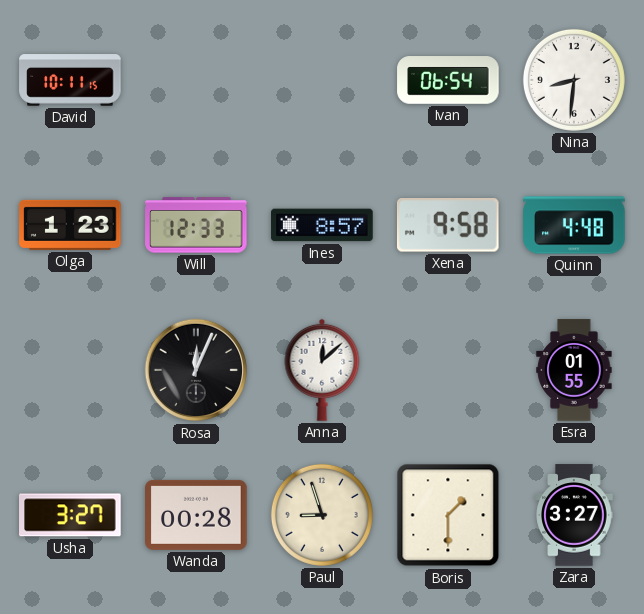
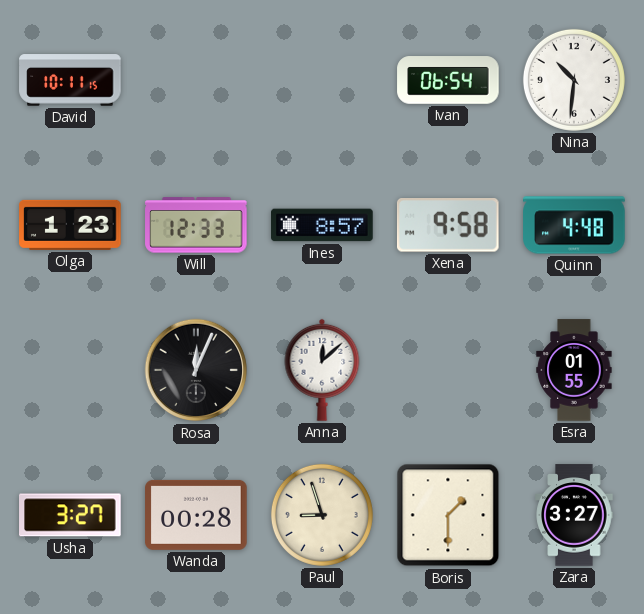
Nina: 8:31 -> 10:31
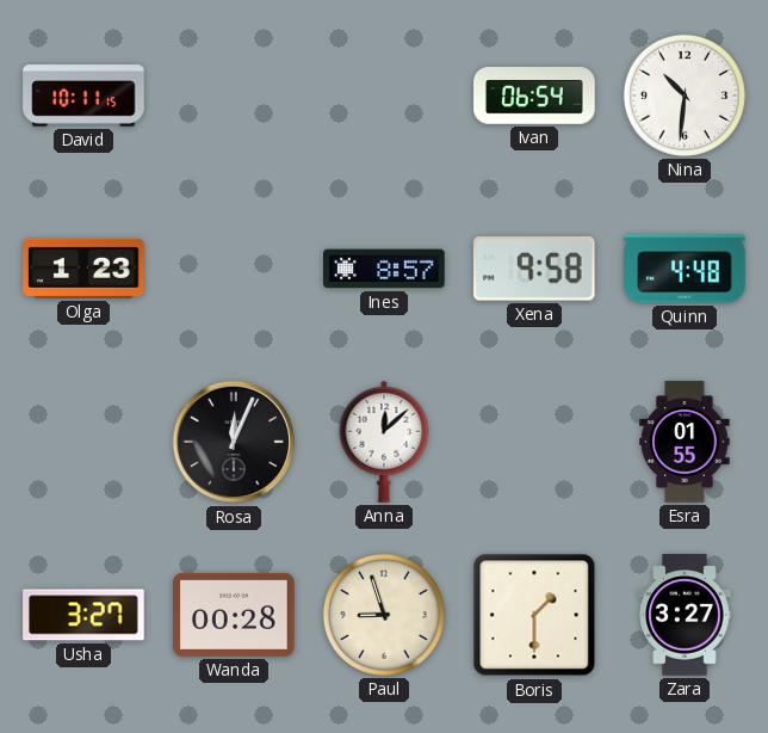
Will: 12:33 -> none
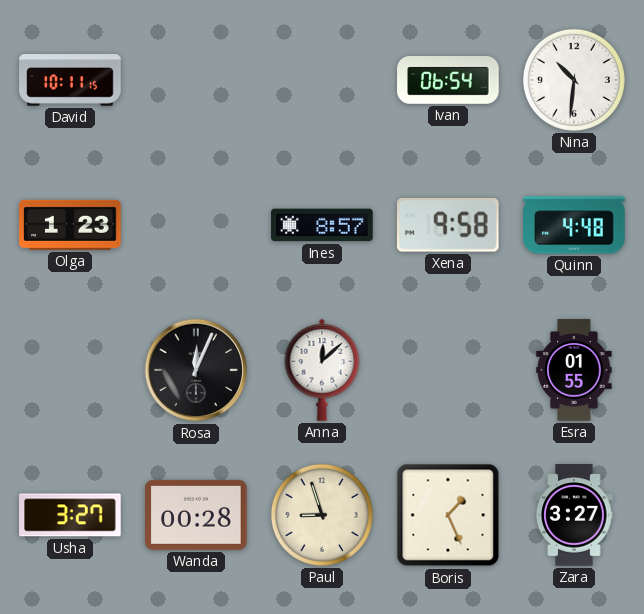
Boris: 1:30 -> 1:26
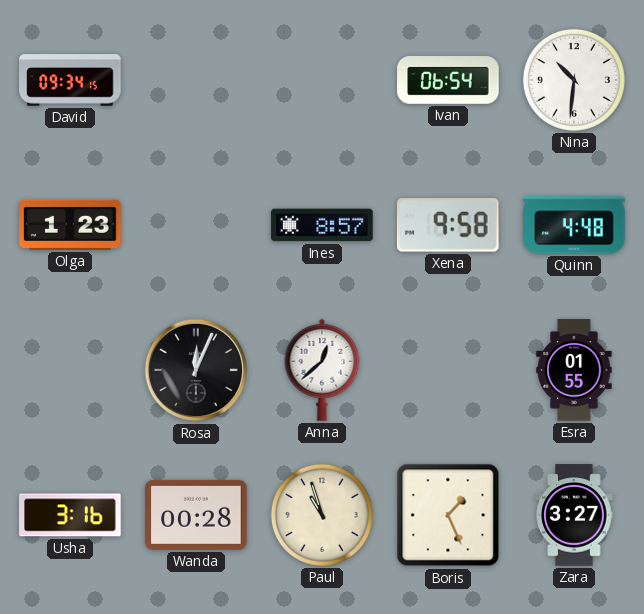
David: 10:11 -> 09:34
Anna: 12:08 -> 12:38
Usha: 3:27 -> 3:16
Paul: 8:57 -> 10:57
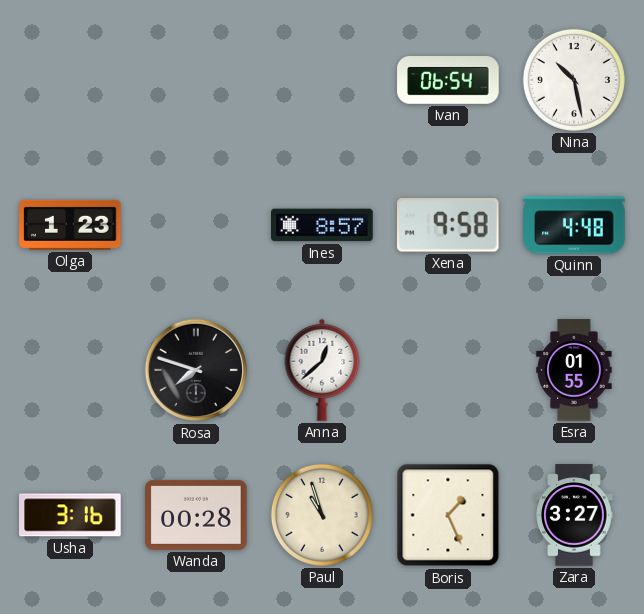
David: 09:34 -> none
Nina: 10:31 -> 10:28
Rosa: 12:04 -> 7:48
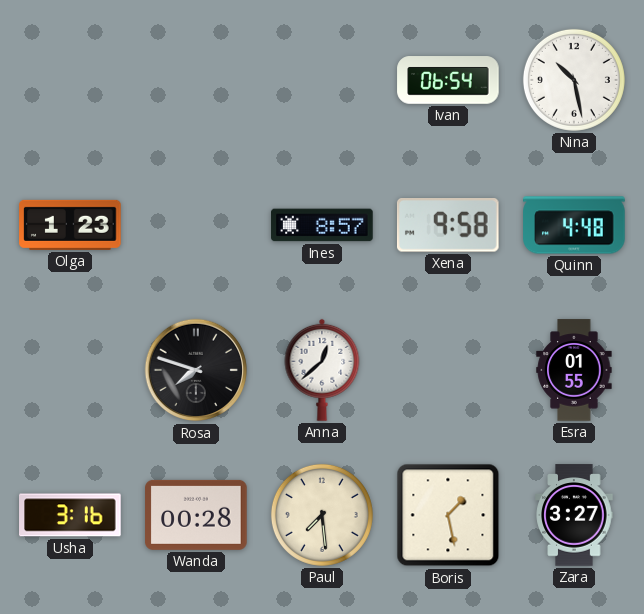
Paul: 10:57 -> 7:29
Boris: 1:26 -> 1:28
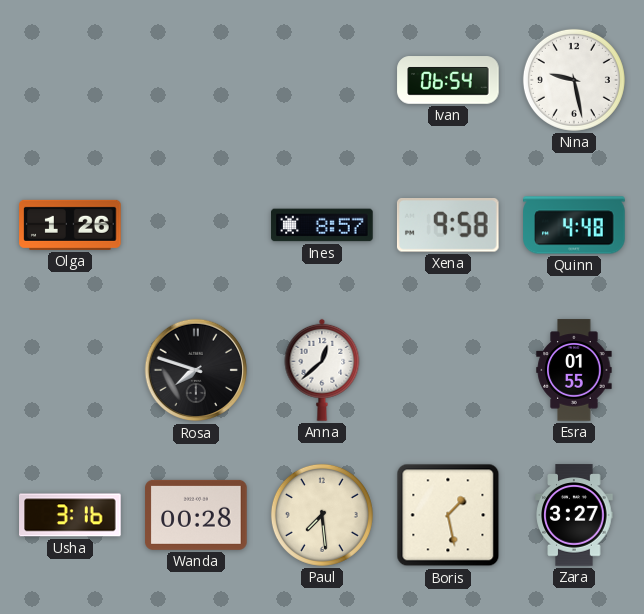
Nina: 10:28 -> 9:28
Olga: 1:23 -> 1:26
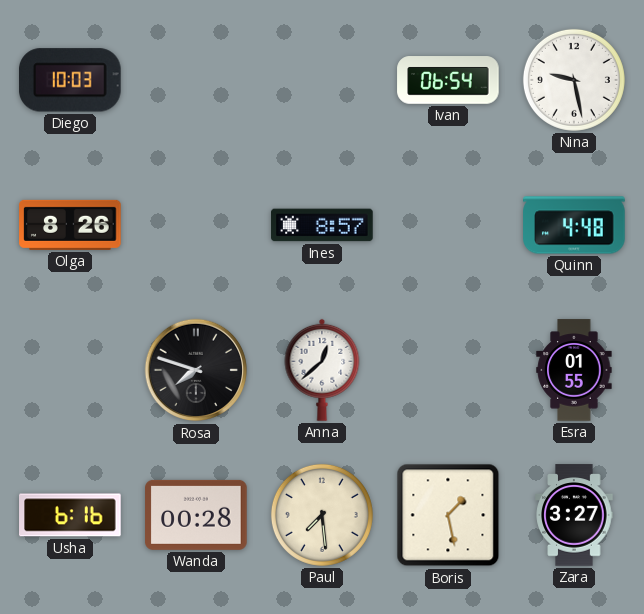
Diego: none -> 10:03
Olga: 1:26 -> 8:26
Xena: 9:58 -> none
Usha: 3:16 -> 6:16
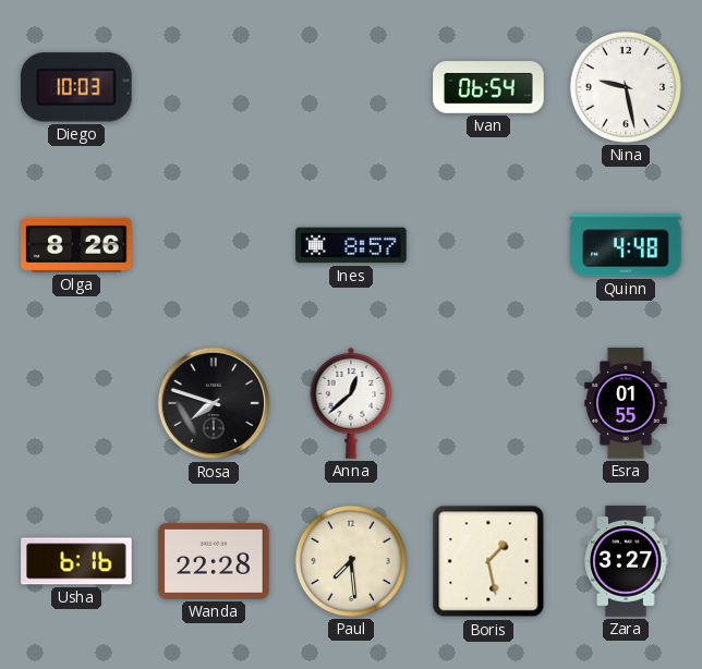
Wanda: 00:28 -> 22:28
